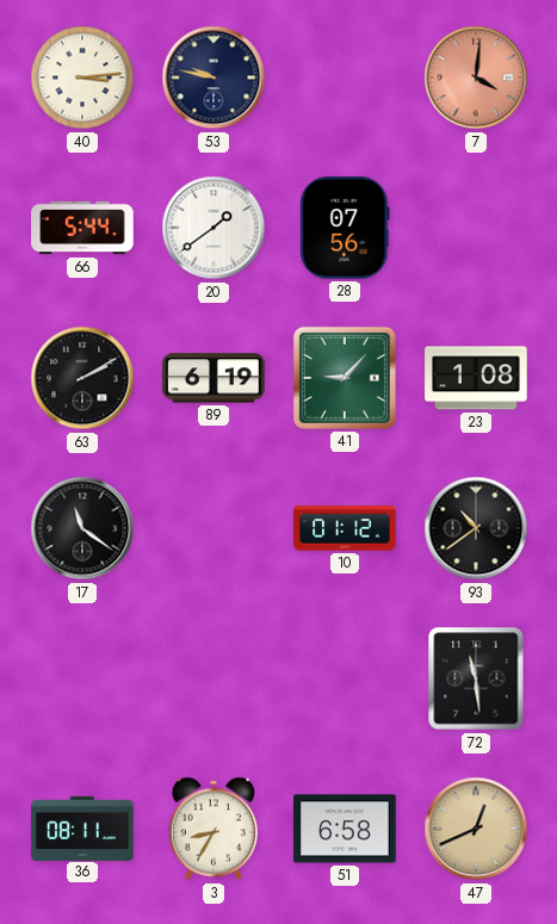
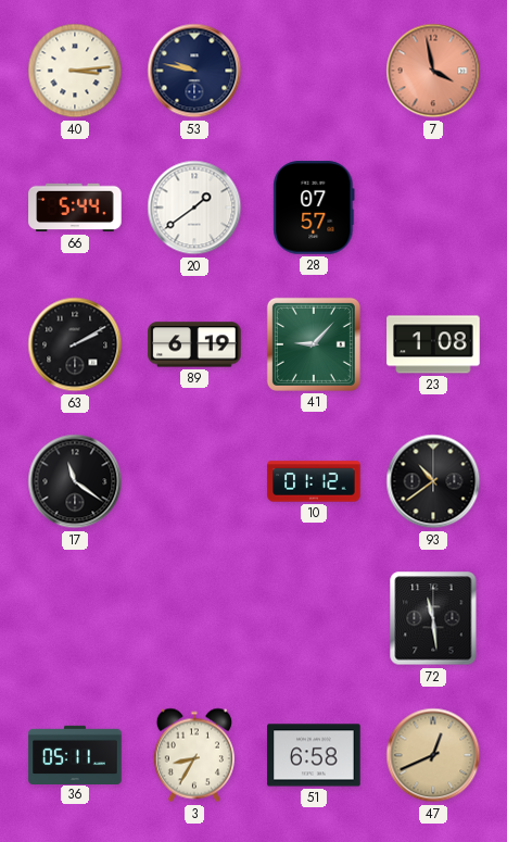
7: 4:01 -> 3:58
28: 07:56 -> 07:57
36: 08:11 -> 05:11
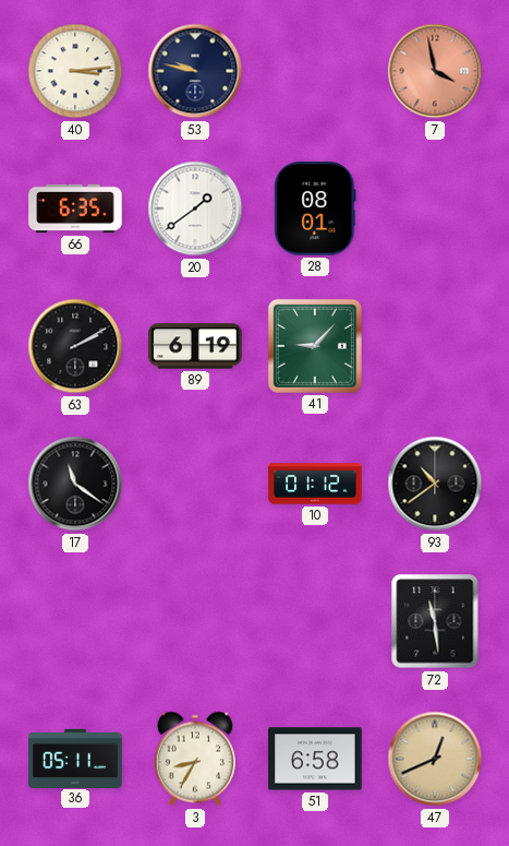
66: 5:44 -> 6:35
28: 07:57 -> 08:01
23: 1:08 -> none
